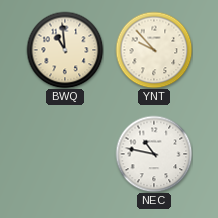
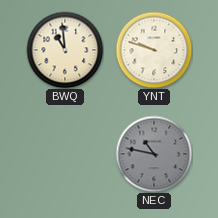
YNT: 9:53 -> 9:48
NEC dial: white -> grey
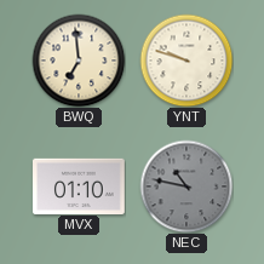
BWQ: 10:59 -> 6:59
MVX: none -> 01:10
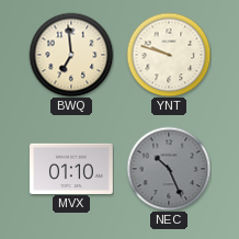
NEC: 10:47 -> 10:26
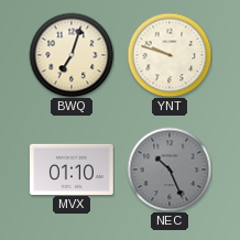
BWQ: 6:59 -> 7:03
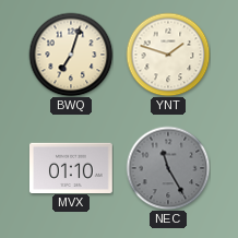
YNT: 9:48 -> 1:48
NEC: 10:26 -> 11:25
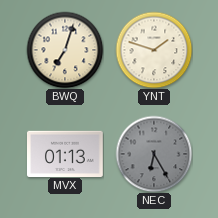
MVX: 01:10 -> 01:13
NEC: 11:25 -> 6:25
